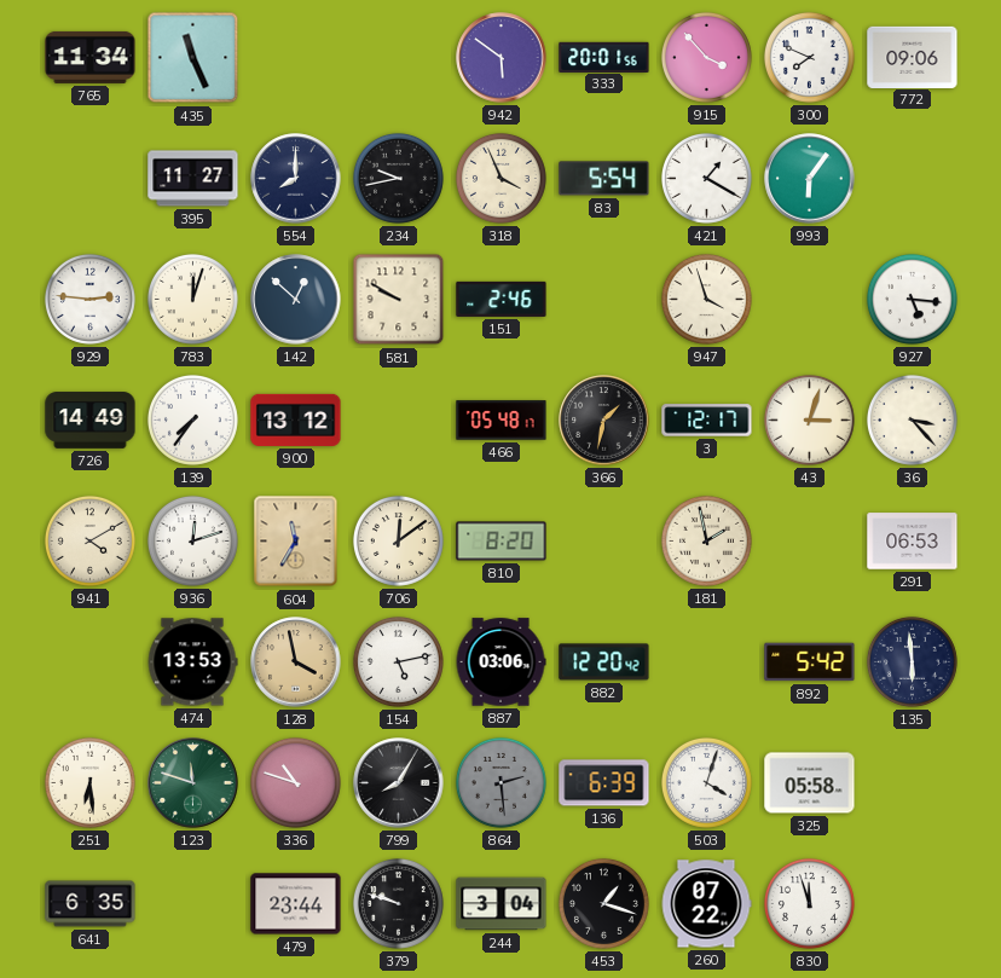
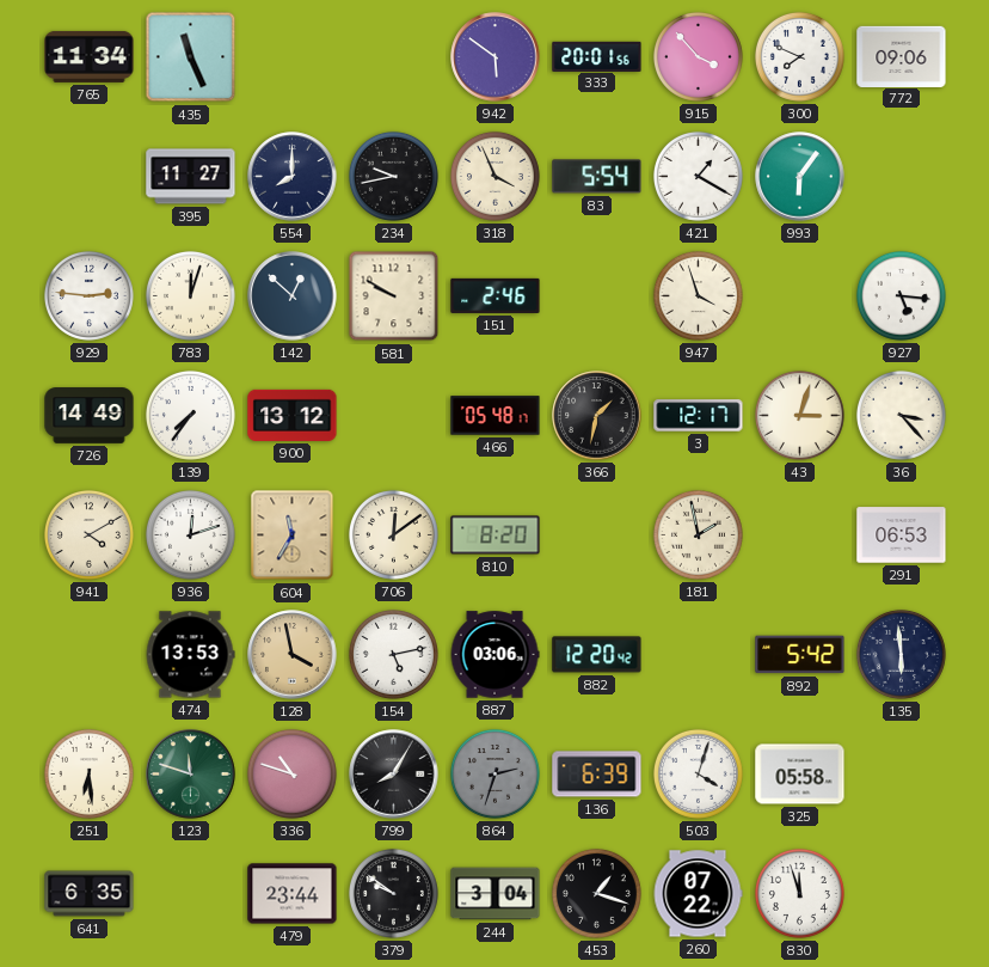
864: 2:29 -> 2:33
379: 9:48 -> 9:51
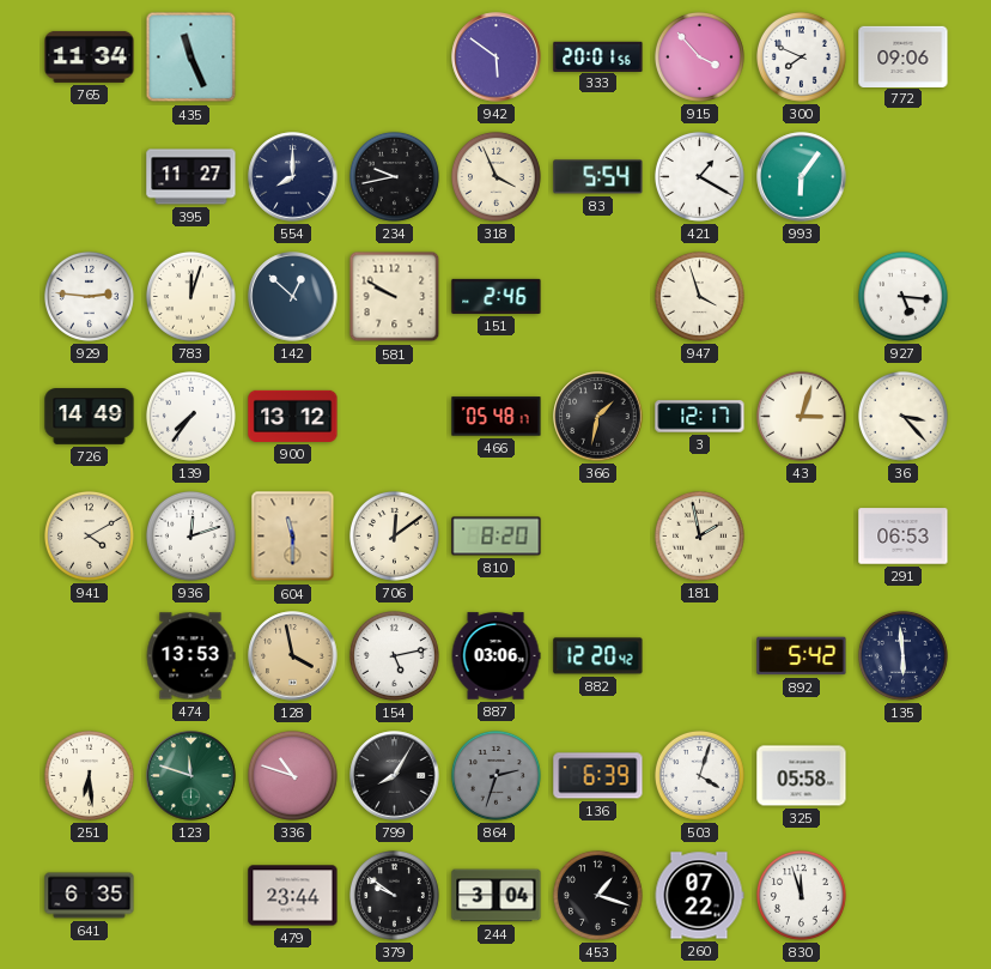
604: 11:35 -> 11:30
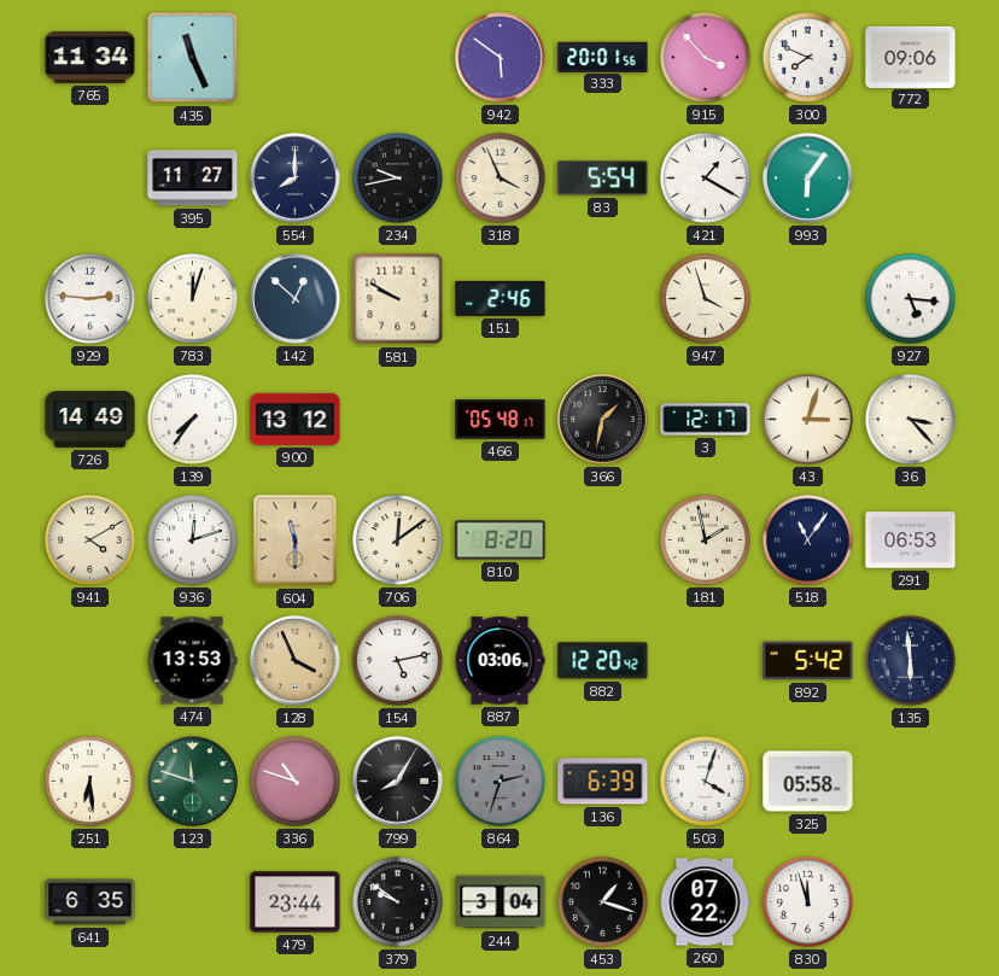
518: none -> 11:06
128: 3:58 -> 3:56
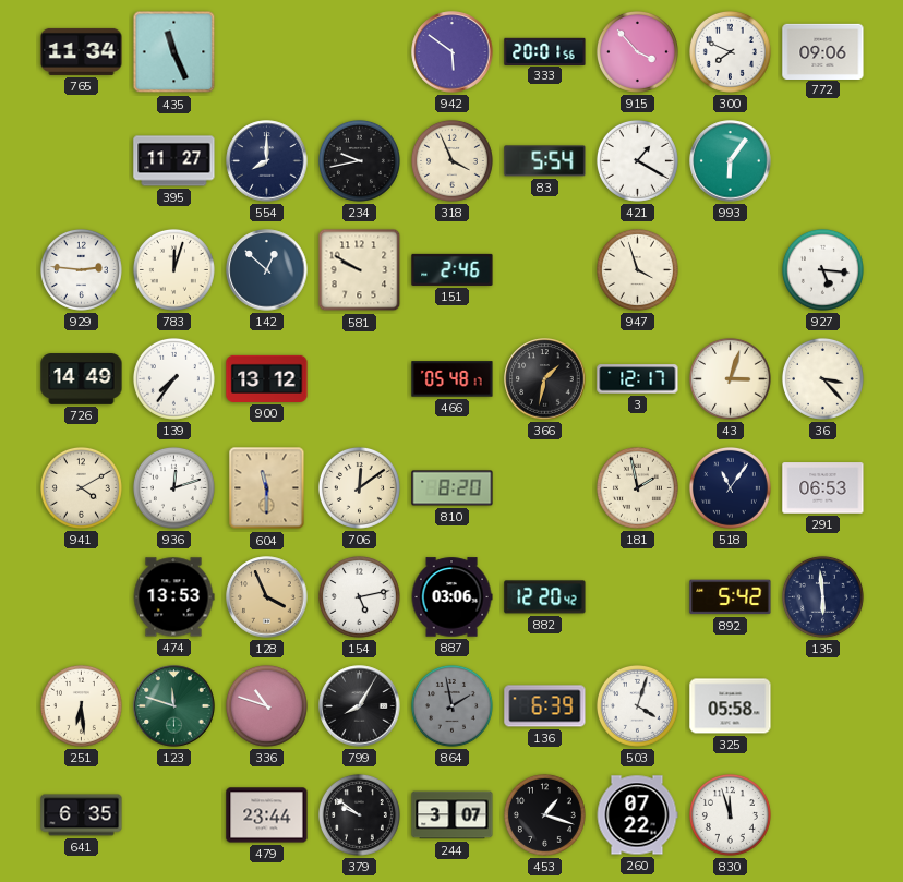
864: 2:33 -> 1:58
244: 3:04 -> 3:07
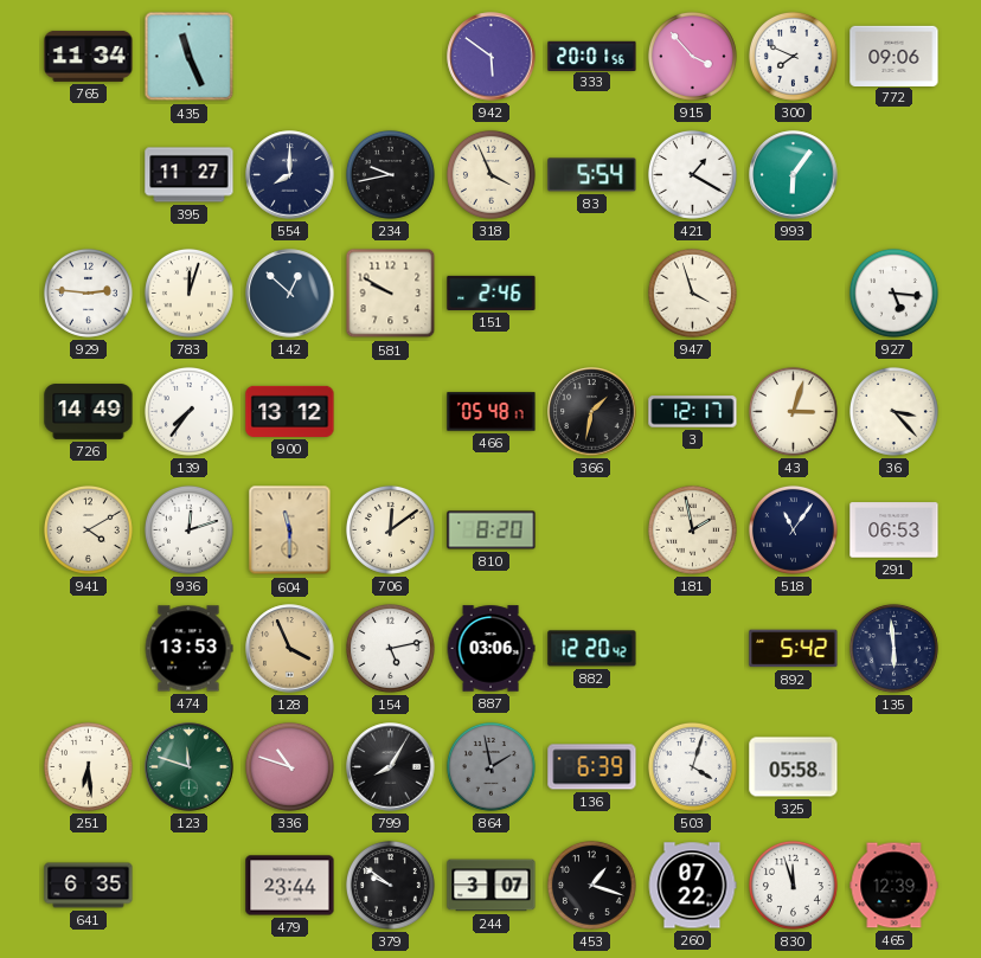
465: none -> 12:39
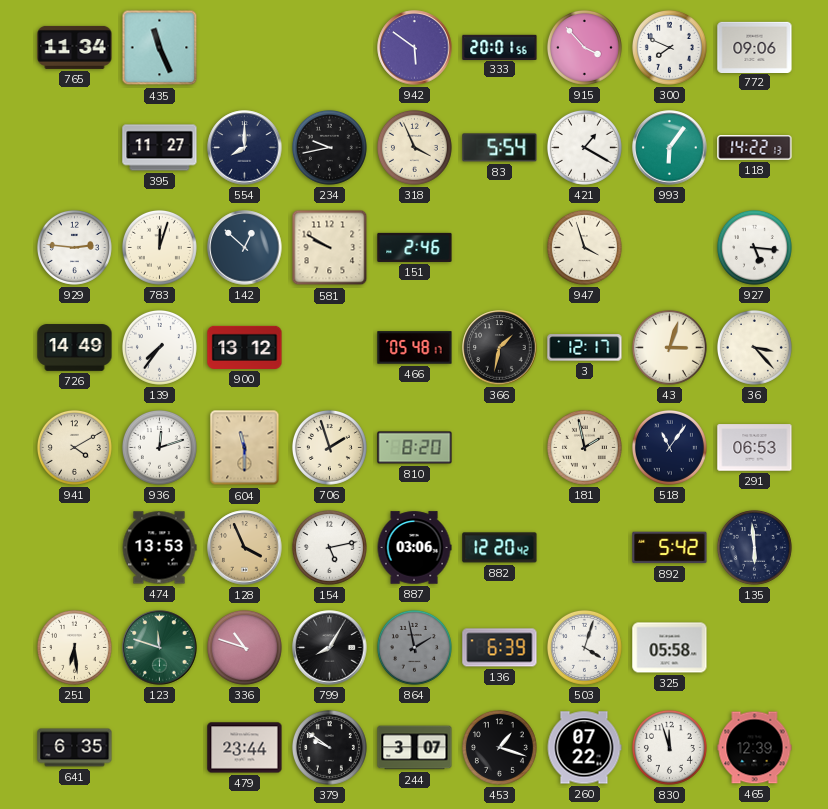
118: none -> 14:22
706: 12:09 -> 1:57
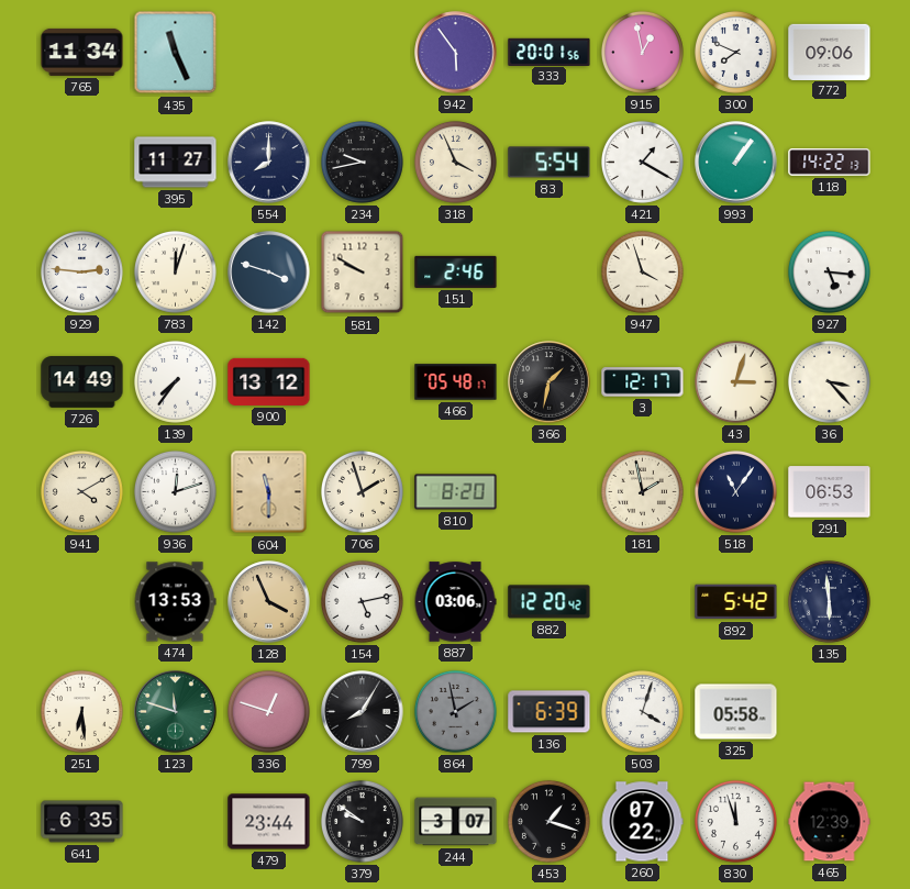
942: 5:51 -> 5:54
915: 3:53 -> 12:58
993: 6:06 -> 1:06
142: 12:52 -> 3:48
336: 10:48 -> 12:48
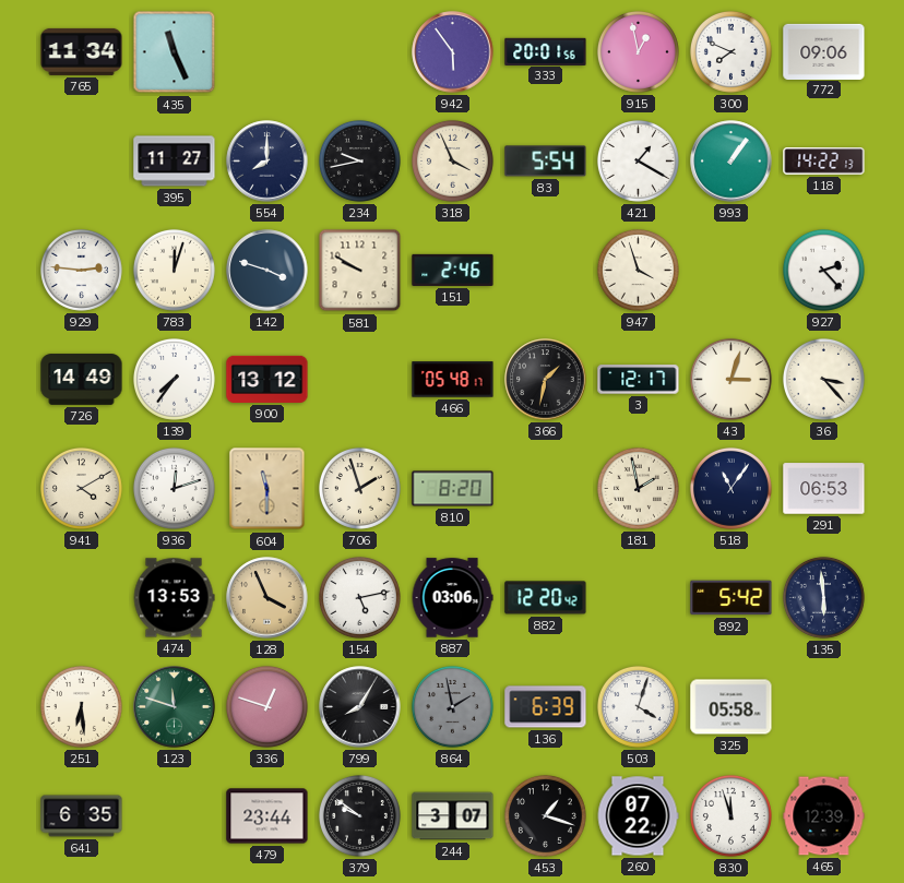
927: 5:16 -> 2:23
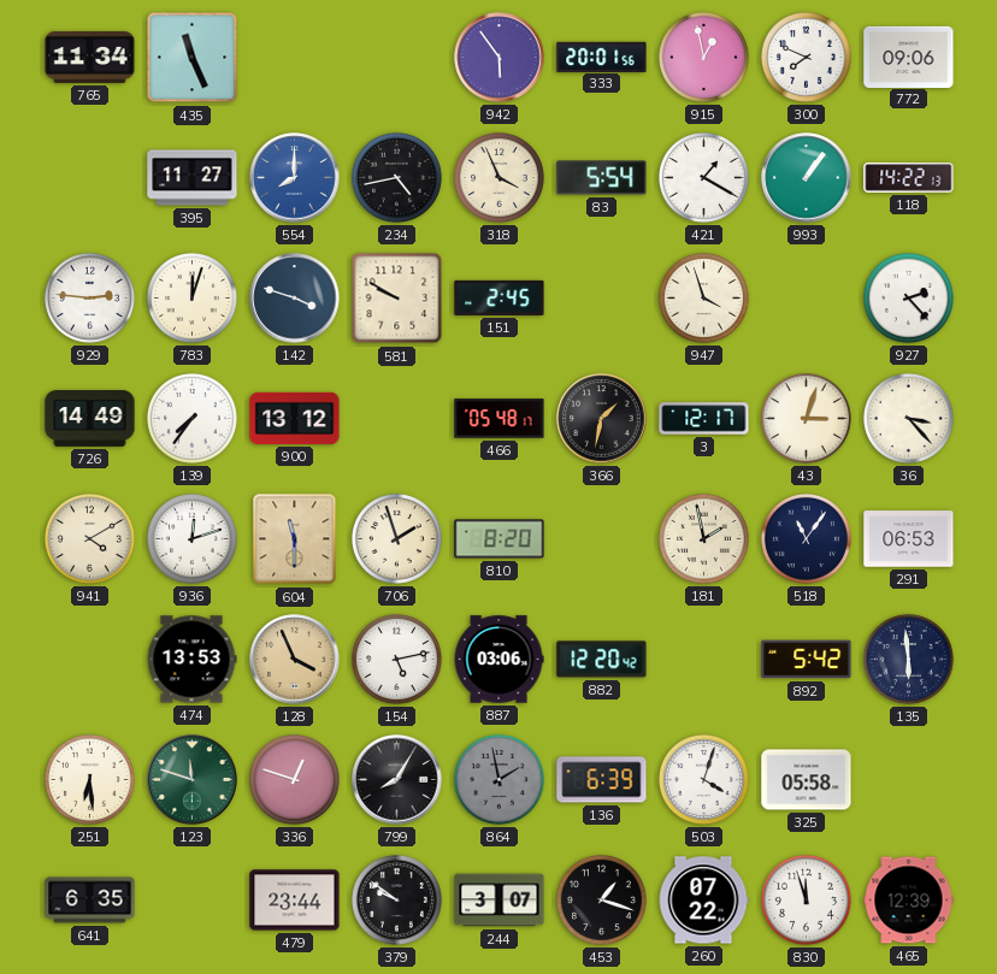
554 dial: navy -> blue
234: 9:43 -> 4:43
151: 2:46 -> 2:45
